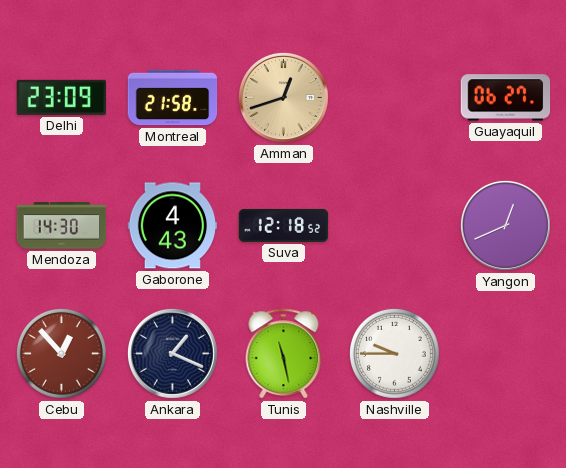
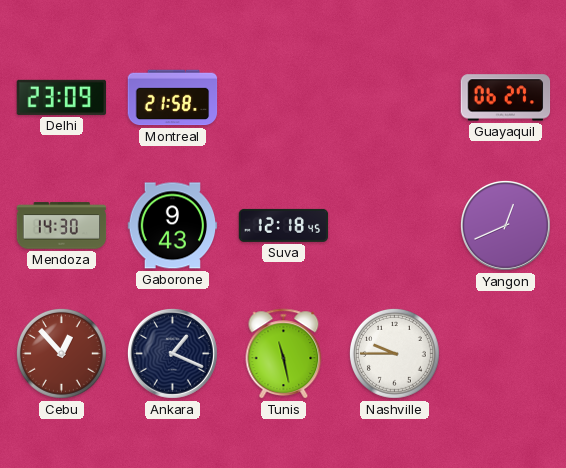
Amman: 12:42 -> none
Gaborone: 4:43 -> 9:43
Suva: 12:18:52 -> 12:18:45
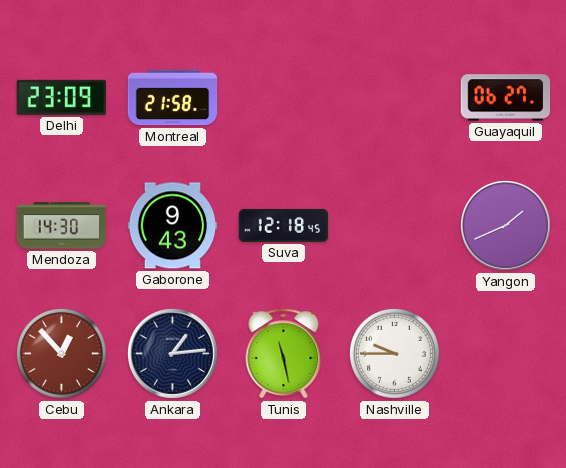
Yangon: 12:41 -> 1:41
Ankara: 1:19 -> 1:14
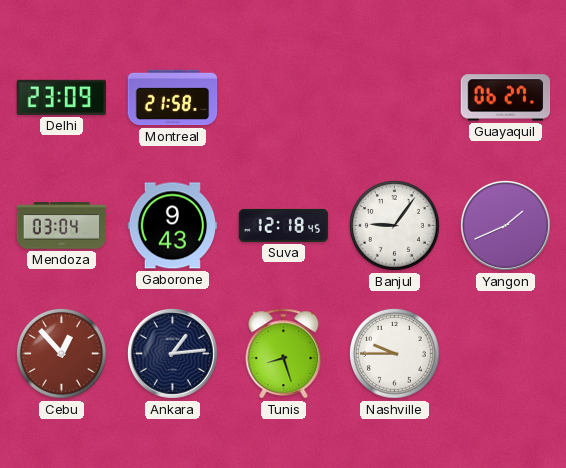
Mendoza: 14:30 -> 03:04
Banjul: none -> 9:06
Tunis: 11:28 -> 8:27
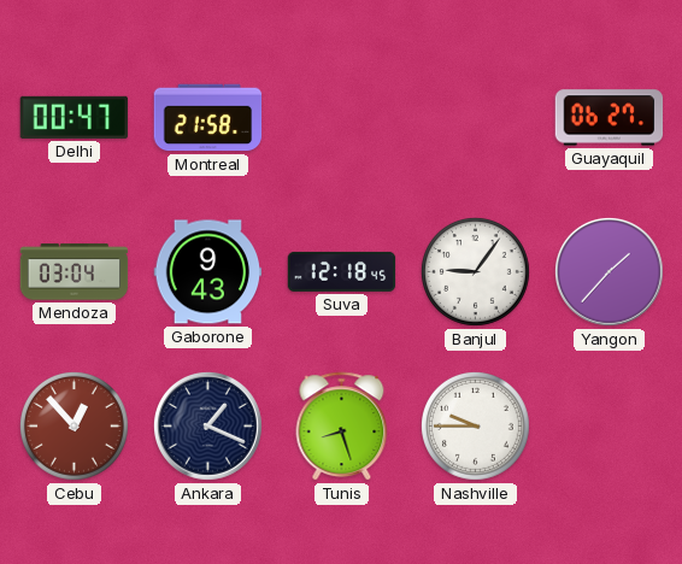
Delhi: 23:09 -> 00:47
Yangon: 1:41 -> 1:37
Ankara: 1:14 -> 1:19
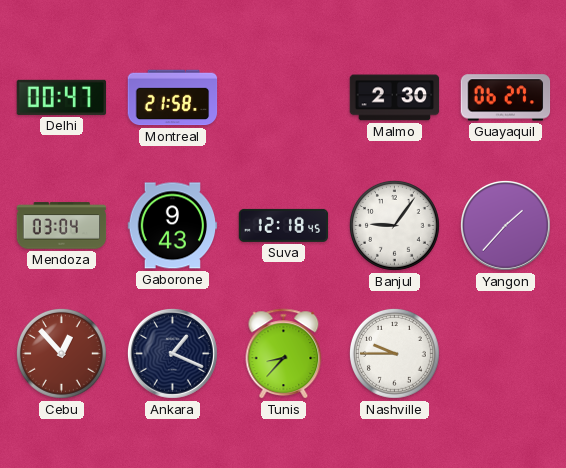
Malmo: none -> 2:30
Tunis: 8:27 -> 8:37
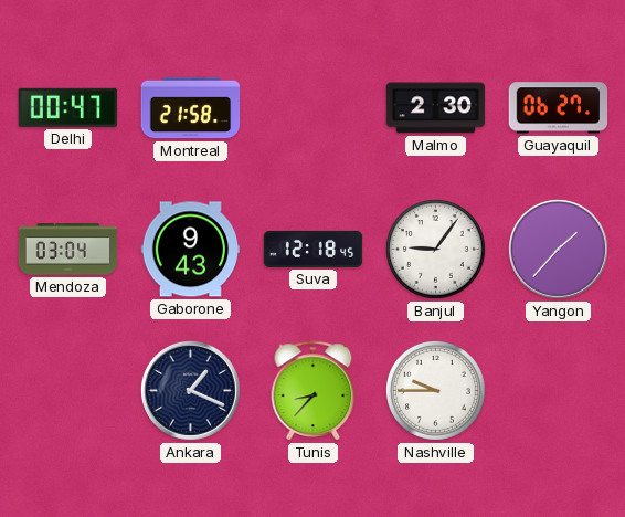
Cebu: 12:53 -> none
